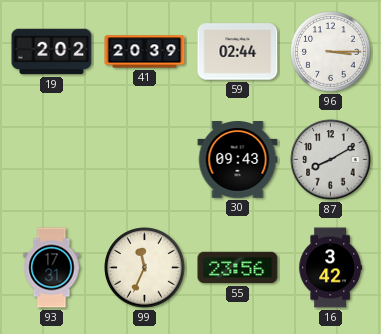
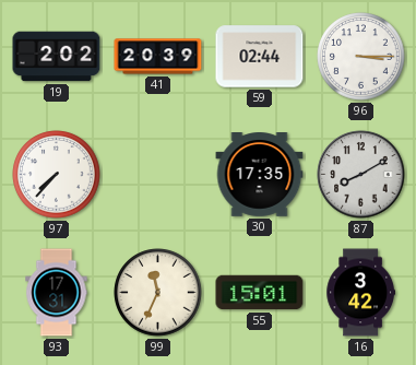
97: none -> 7:37
30: 09:43 -> 17:35
55: 23:56 -> 15:01
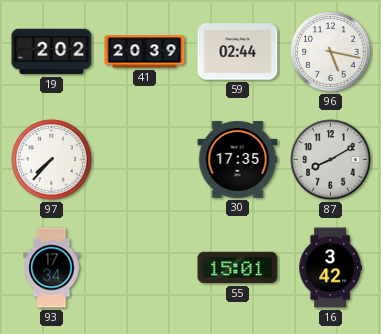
96: 3:15 -> 5:17
93: 17:31 -> 17:34
99: 11:34 -> none
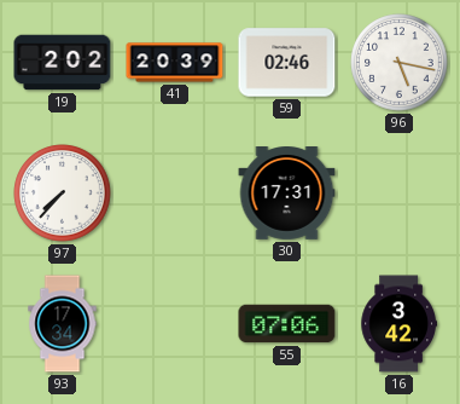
59: 02:44 -> 02:46
30: 17:35 -> 17:31
87: 8:10 -> none
55: 15:01 -> 07:06
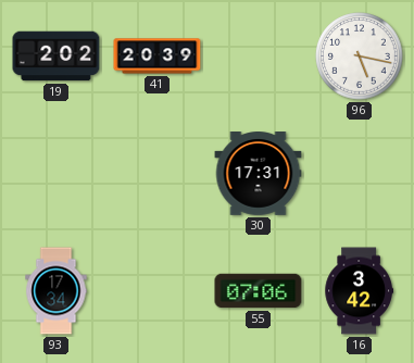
59: 02:46 -> none
97: 7:37 -> none
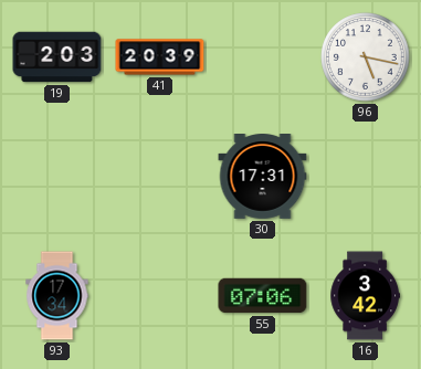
19: 2:02 -> 2:03
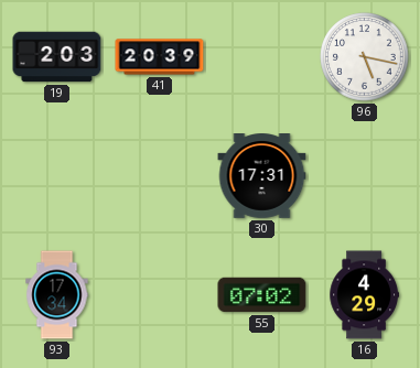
55: 07:06 -> 07:02
16: 3:42 -> 4:29
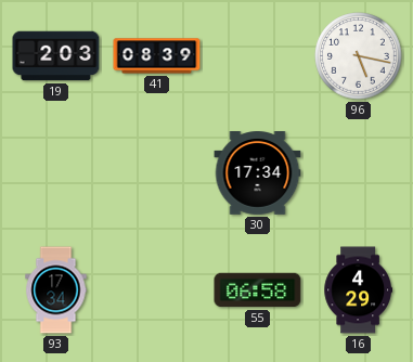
41: 20:39 -> 08:39
30: 17:31 -> 17:34
55: 07:02 -> 06:58
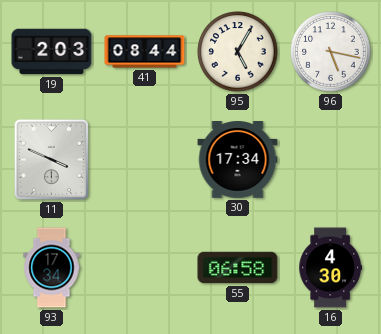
41: 08:39 -> 08:44
95: none -> 5:05
11: none -> 3:49
16: 4:29 -> 4:30
